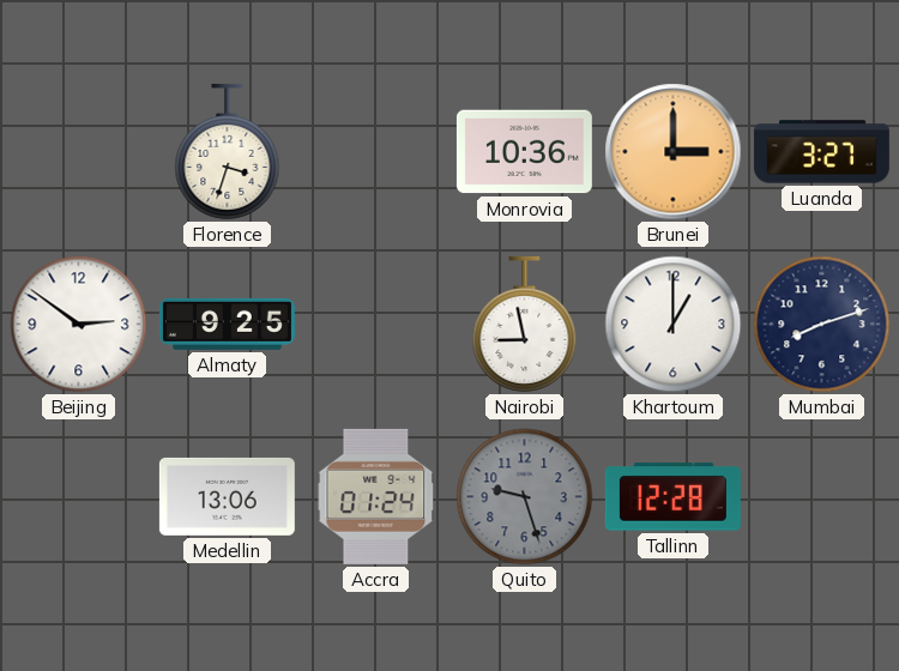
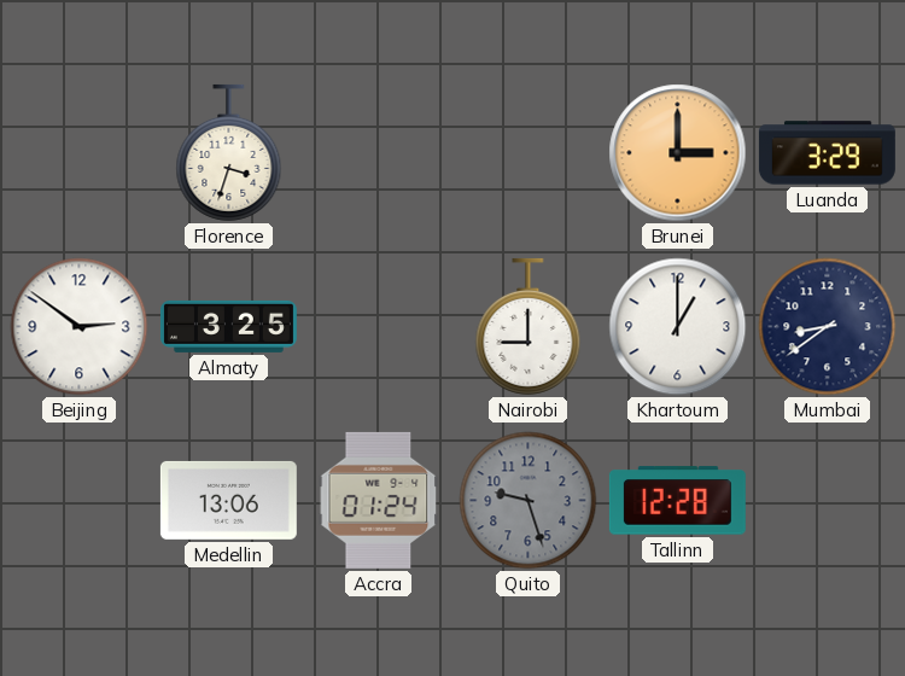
Monrovia: 10:36 -> none
Luanda: 3:27 -> 3:29
Almaty: 9:25 -> 3:25
Nairobi: 8:58 -> 9:00
Mumbai: 8:12 -> 8:39
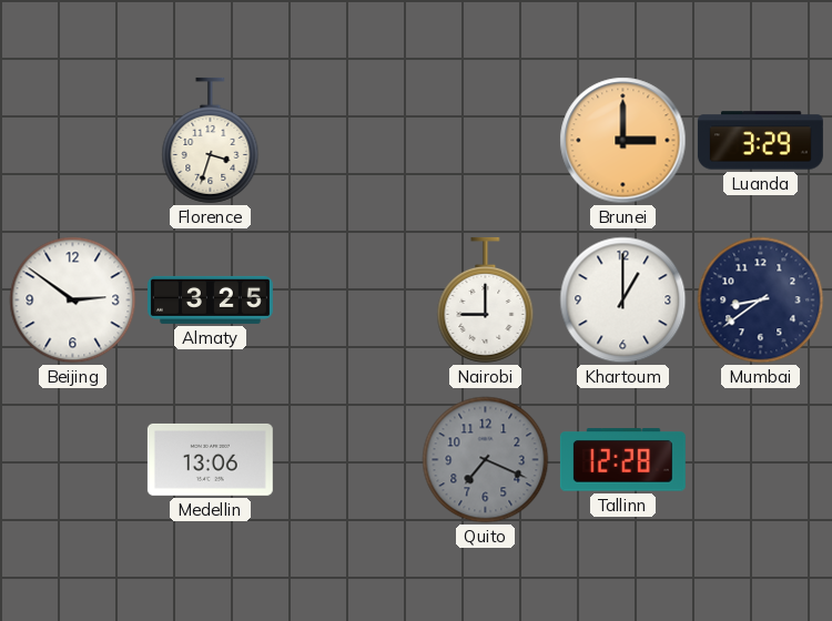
Accra: 01:24 -> none
Quito: 9:27 -> 7:19
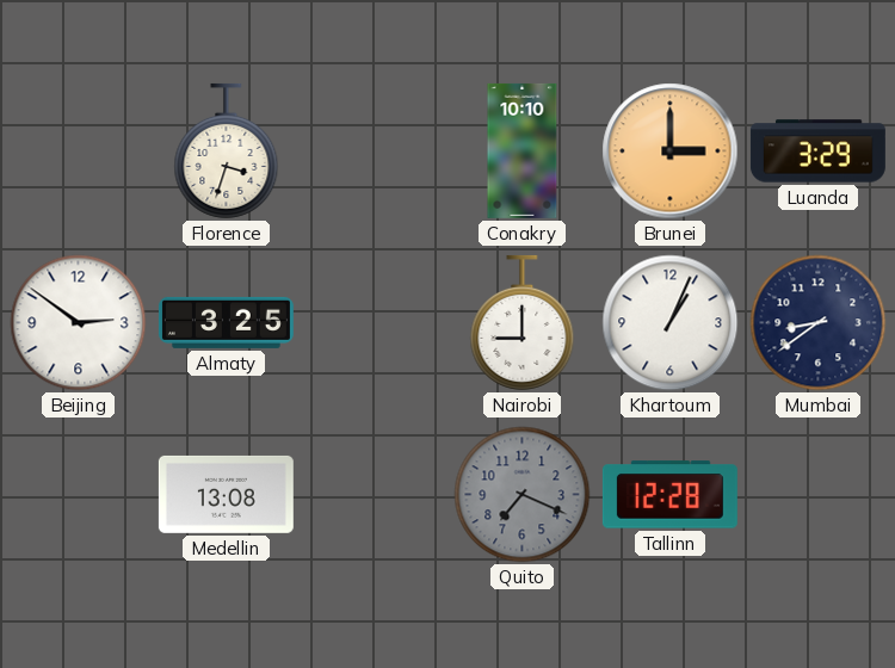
Conakry: none -> 10:10
Khartoum: 1:00 -> 1:04
Medellin: 13:06 -> 13:08
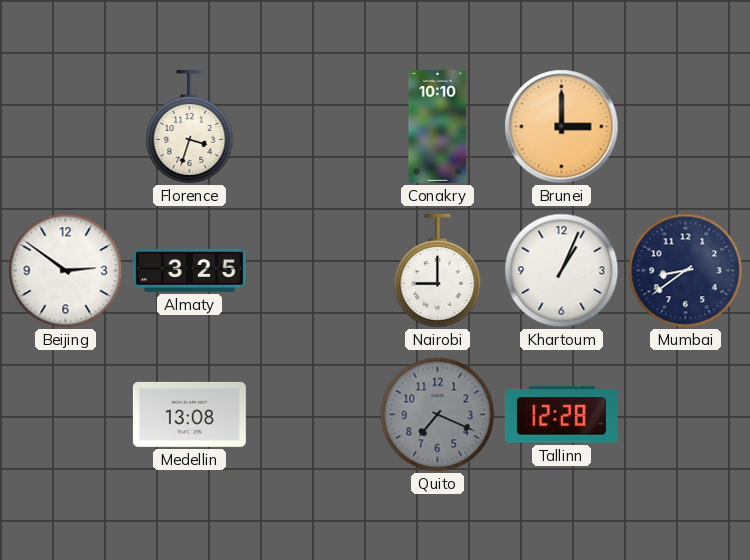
Luanda: 3:29 -> none
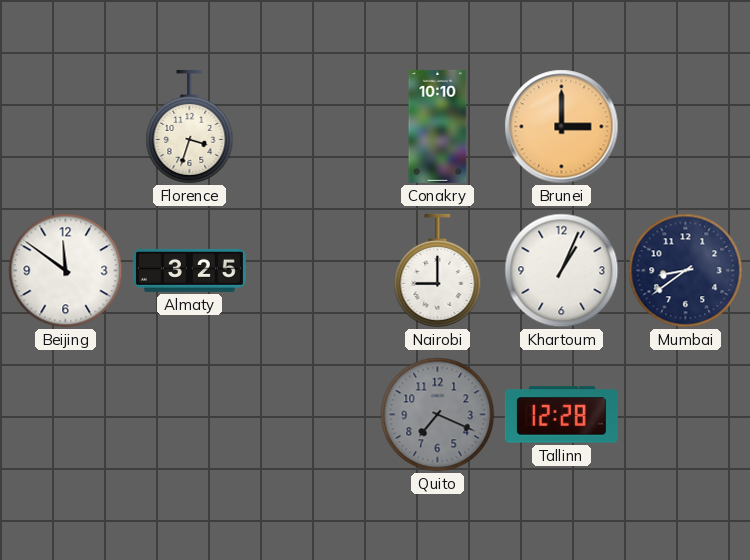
Beijing: 2:51 -> 11:51
Medellin: 13:08 -> none
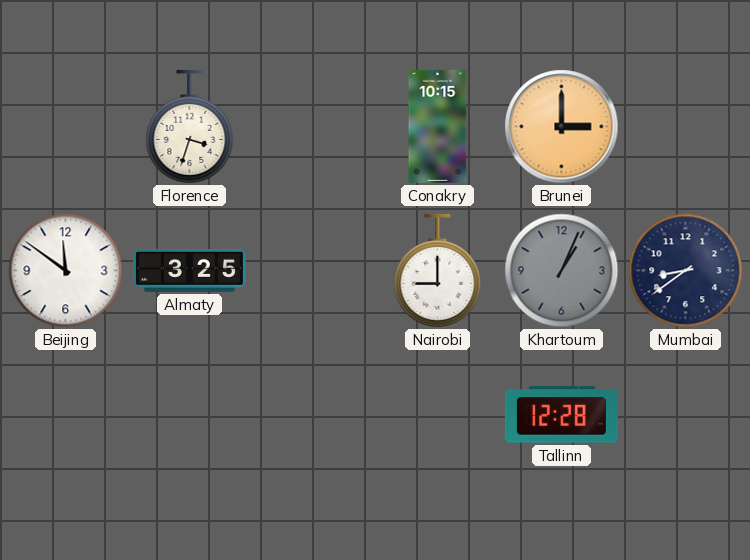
Conakry: 10:10 -> 10:15
Khartoum dial: white -> grey
Quito: 7:19 -> none
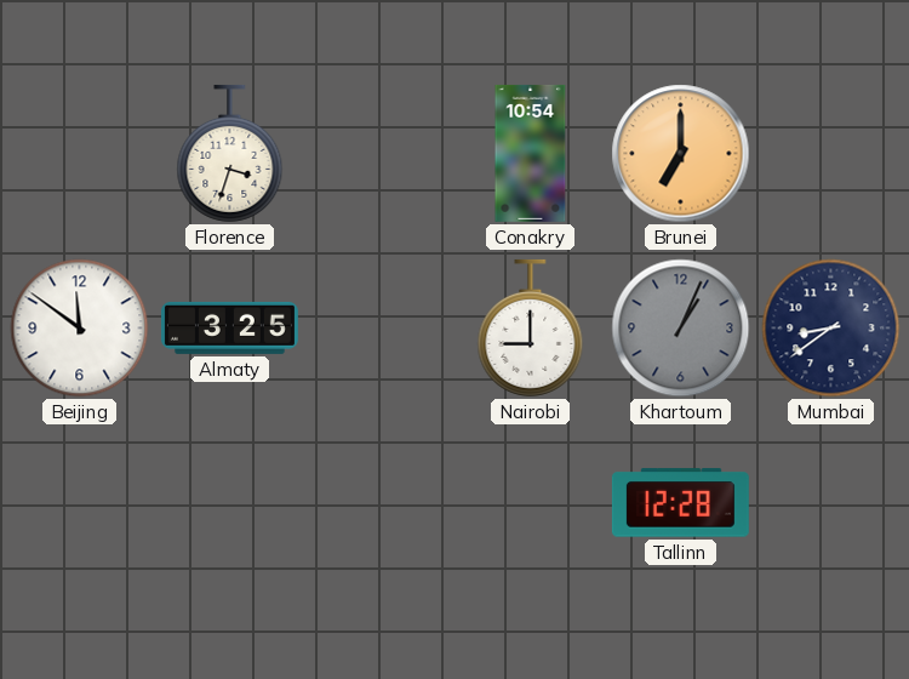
Conakry: 10:15 -> 10:54
Brunei: 3:00 -> 7:00
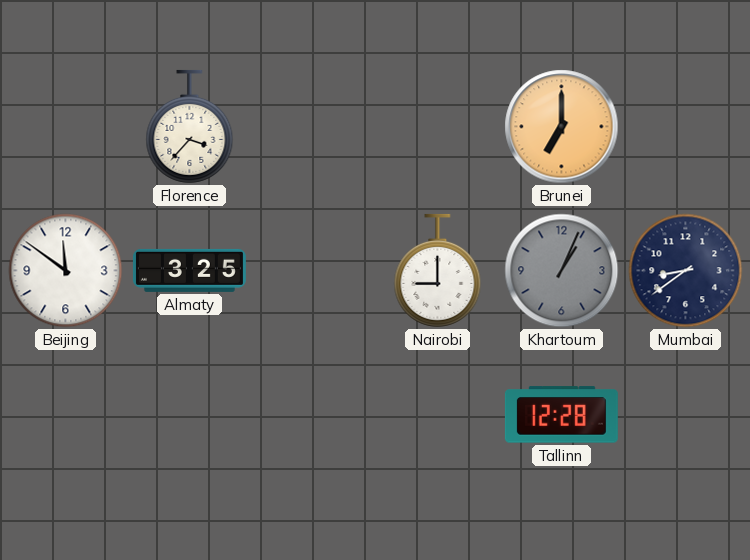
Florence: 3:33 -> 3:37
Conakry: 10:54 -> none
